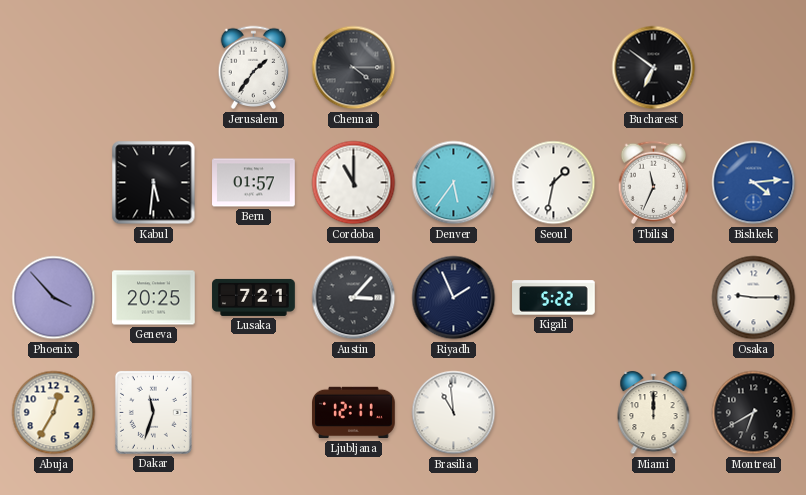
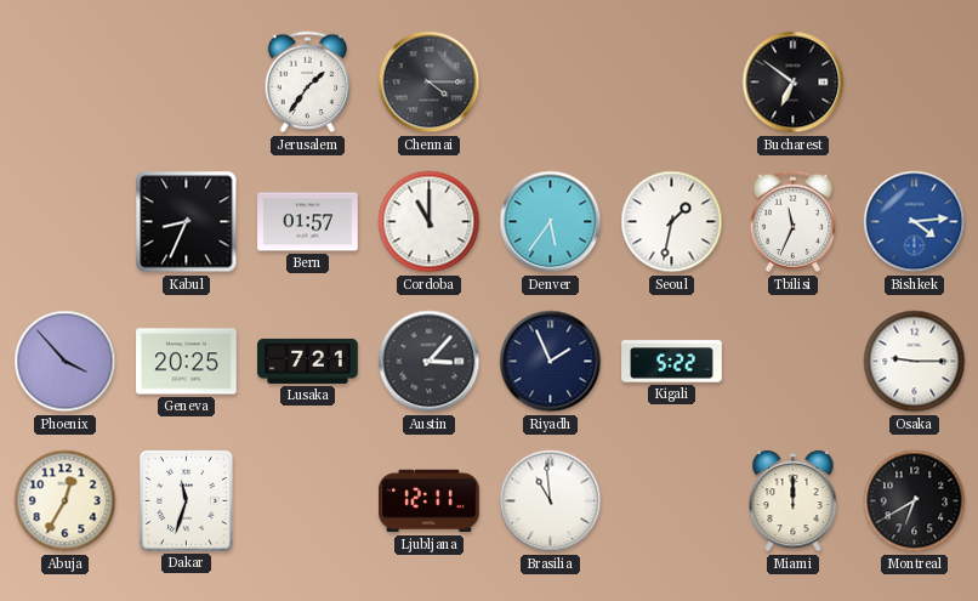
Kabul: 5:31 -> 8:34
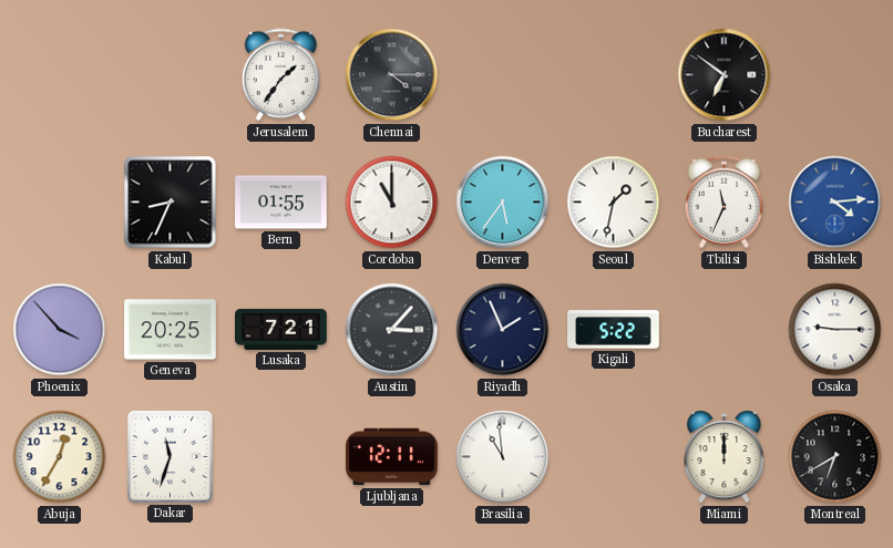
Bern: 01:57 -> 01:55
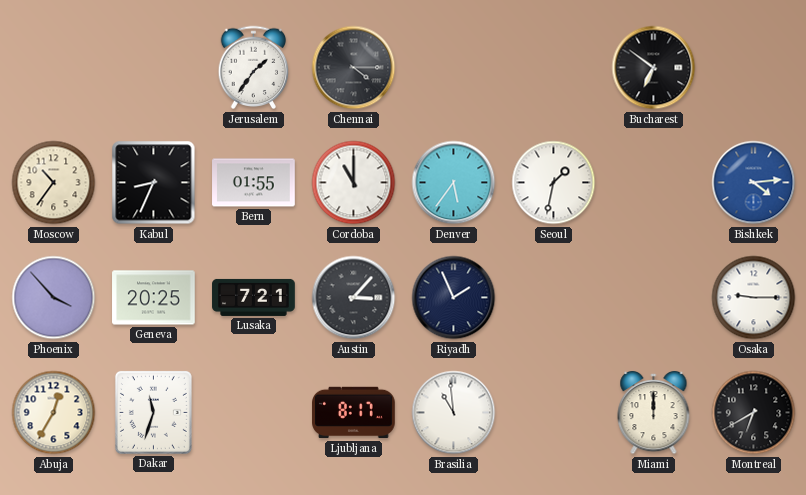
Moscow: none -> 10:36
Tbilisi: 11:34 -> none
Kigali: 5:22 -> none
Ljubljana: 12:11 -> 8:17
